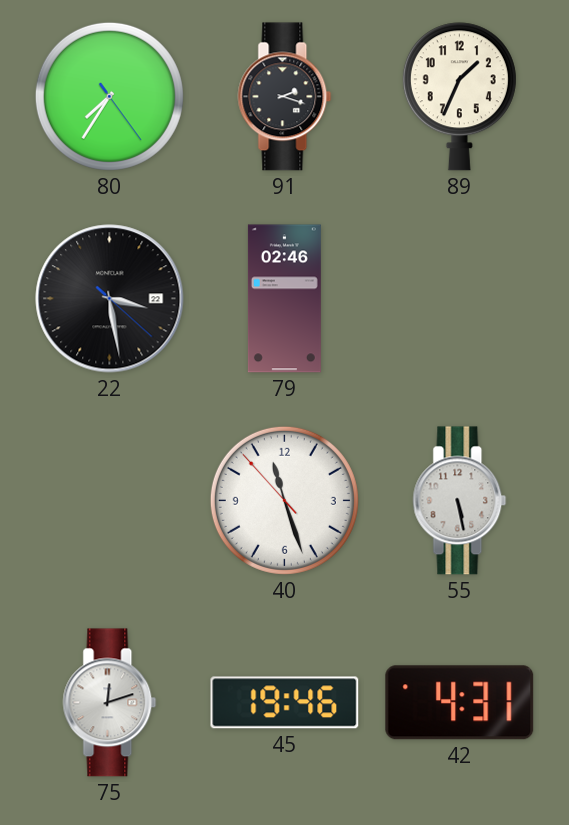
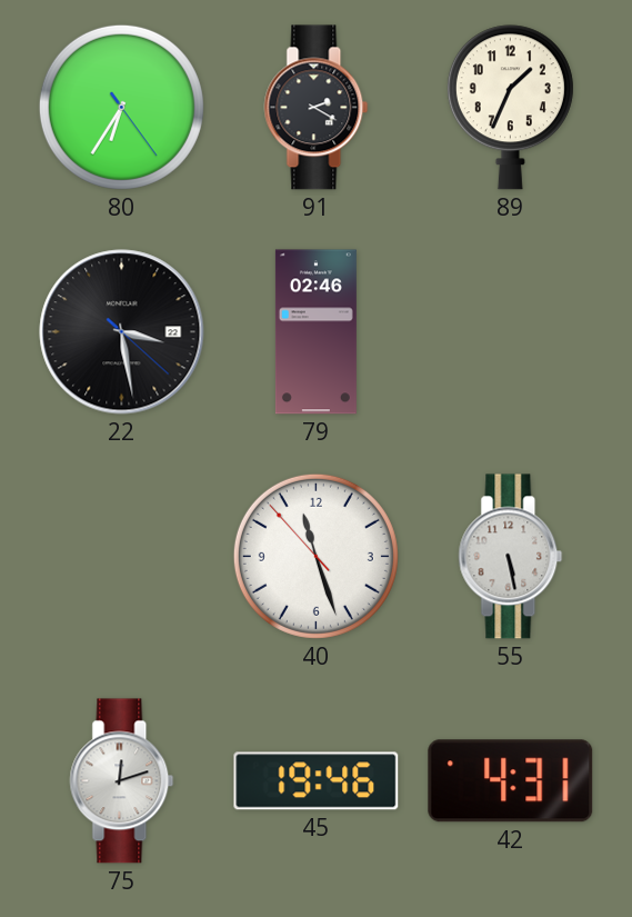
80: 7:35 -> 6:35
91: 2:18 -> 2:20
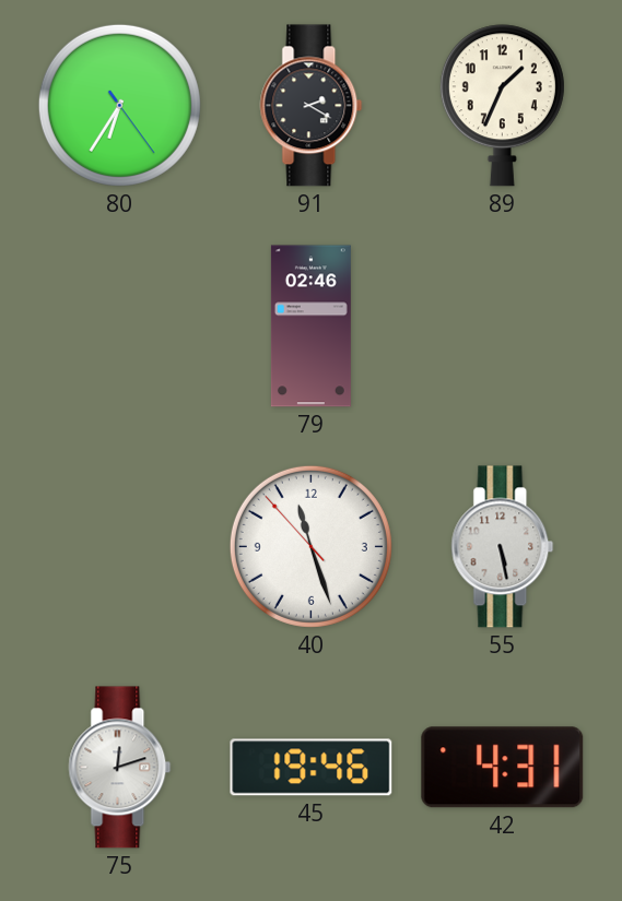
22: 3:28 -> none
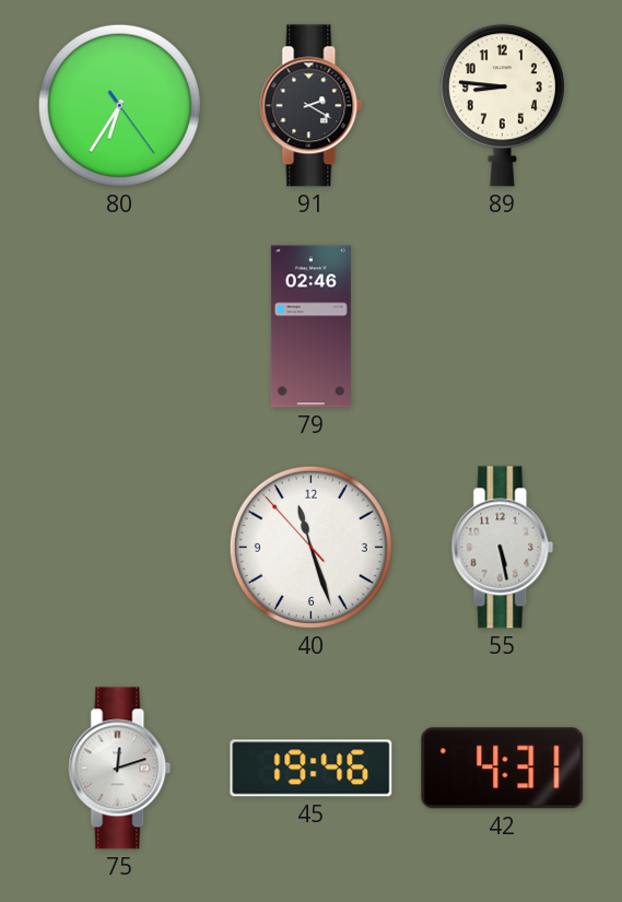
89: 1:34 -> 8:46
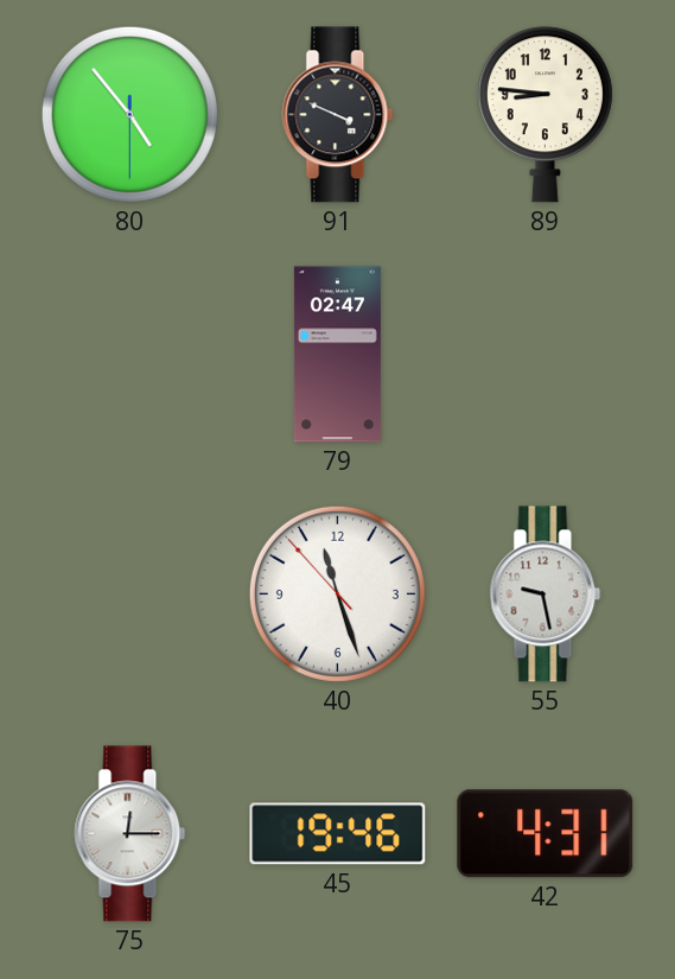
80: 6:35 -> 4:53
91: 2:20 -> 3:49
79: 02:46 -> 02:47
55: 5:28 -> 9:28
75: 12:12 -> 12:15
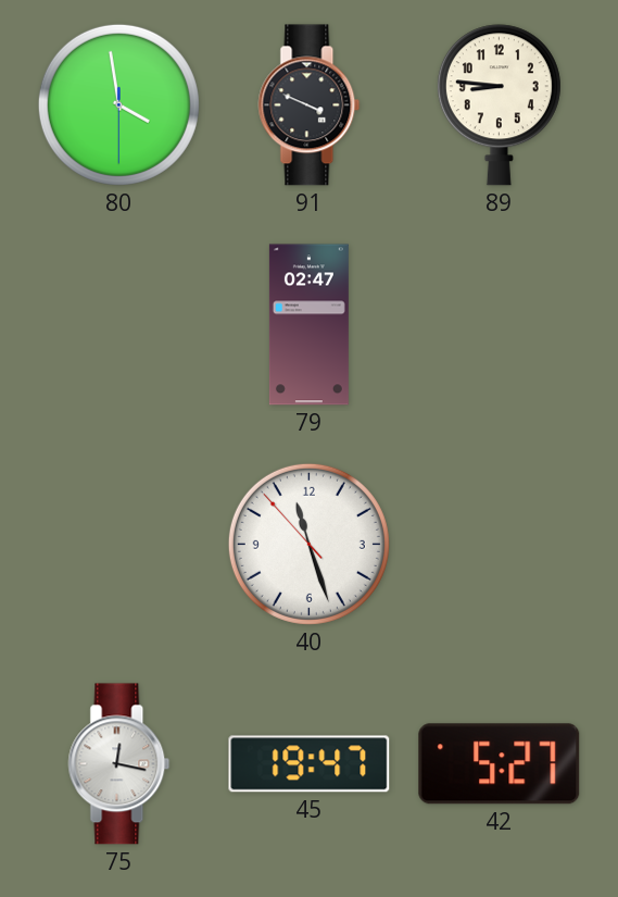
80: 4:53 -> 3:58
55: 9:28 -> none
75: 12:15 -> 12:17
45: 19:46 -> 19:47
42: 4:31 -> 5:27
